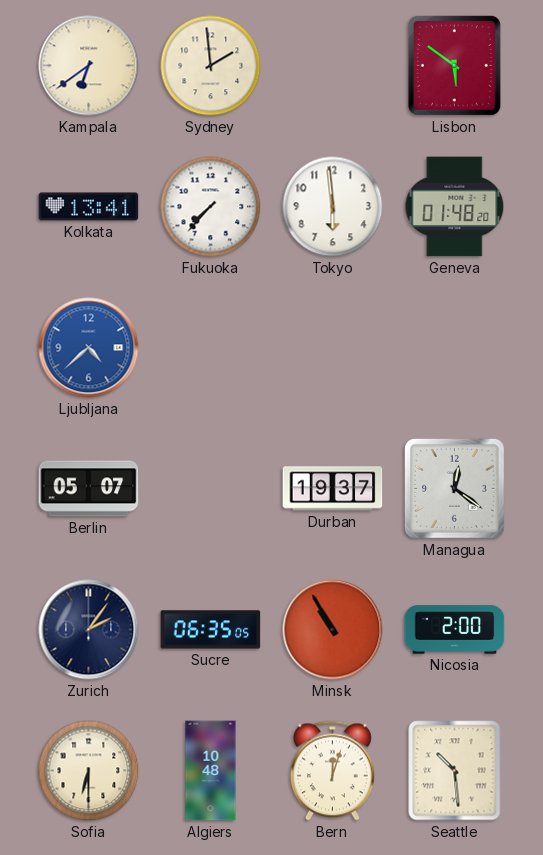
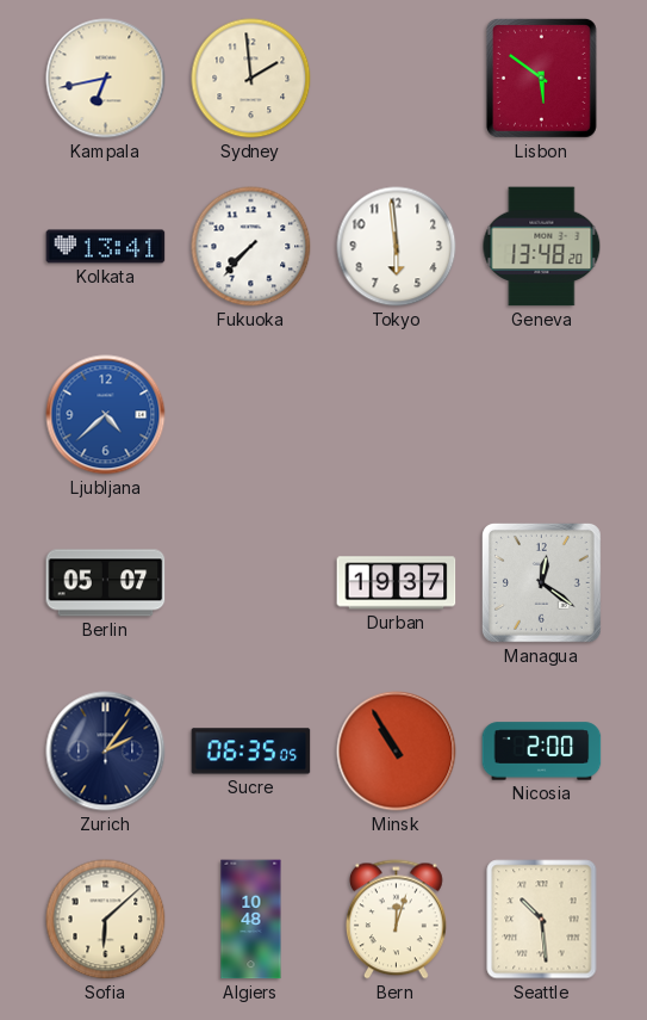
Kampala: 6:39 -> 6:43
Geneva: 01:48 -> 13:48
Sofia: 6:30 -> 6:08
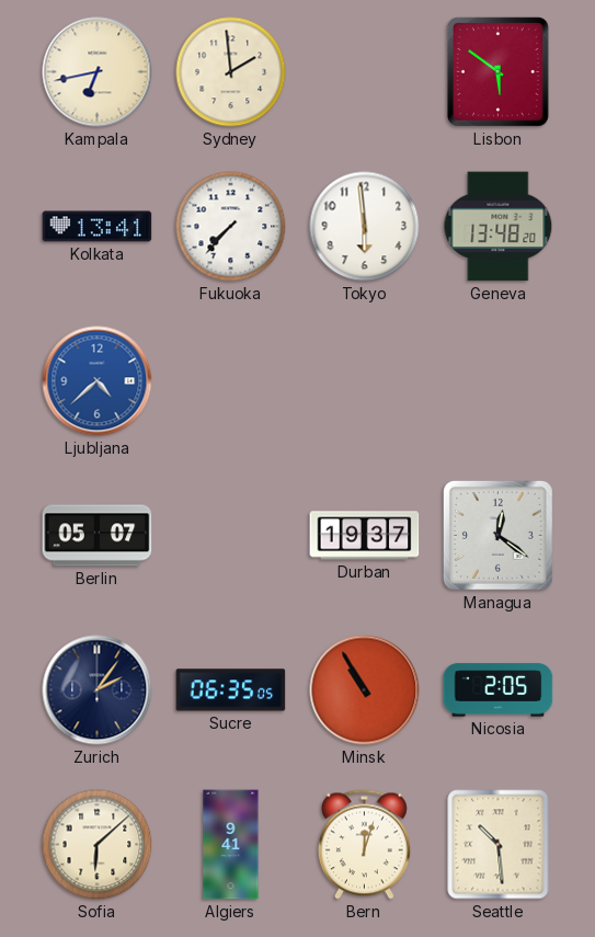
Nicosia: 2:00 -> 2:05
Algiers: 10:48 -> 9:41
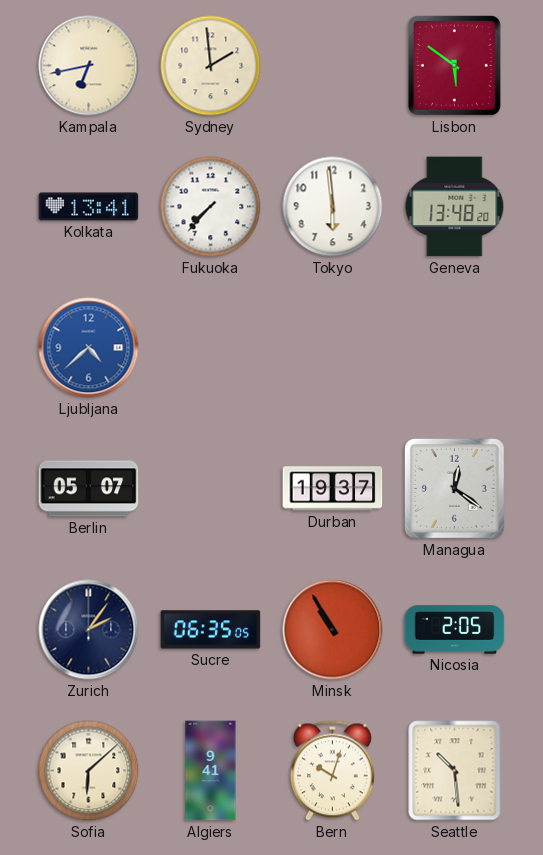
Bern: 12:03 -> 10:03
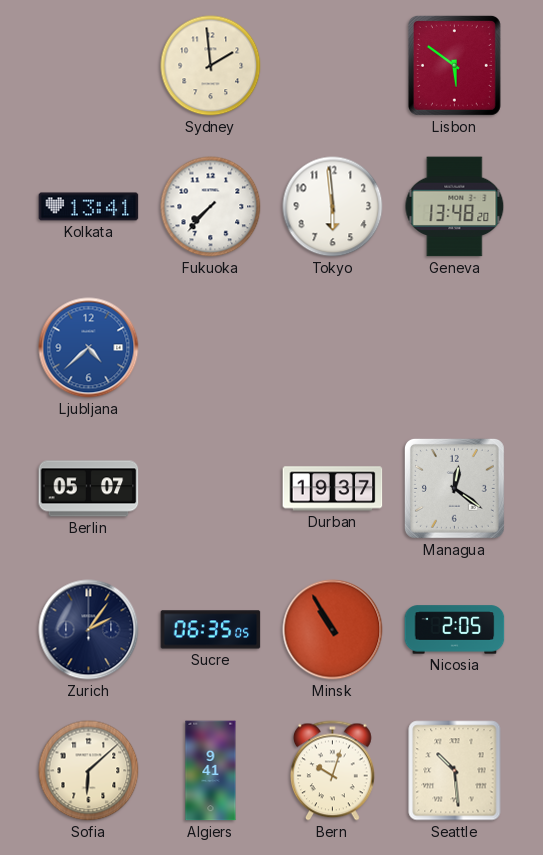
Kampala: 6:43 -> none
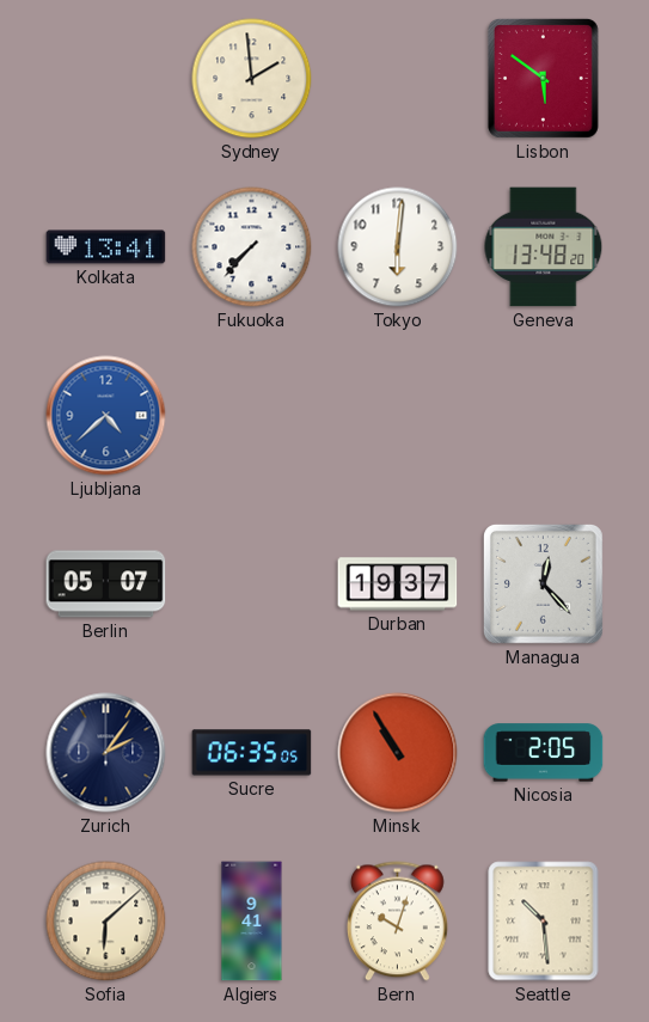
Tokyo: 5:59 -> 6:01
Managua: 12:21 -> 12:23
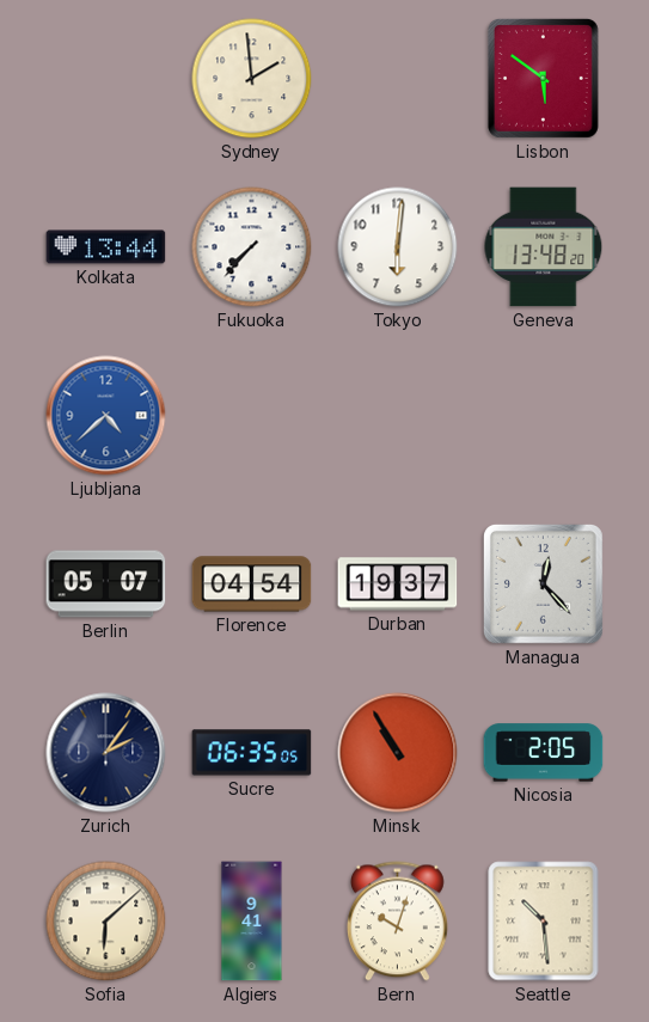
Kolkata: 13:41 -> 13:44
Florence: none -> 04:54
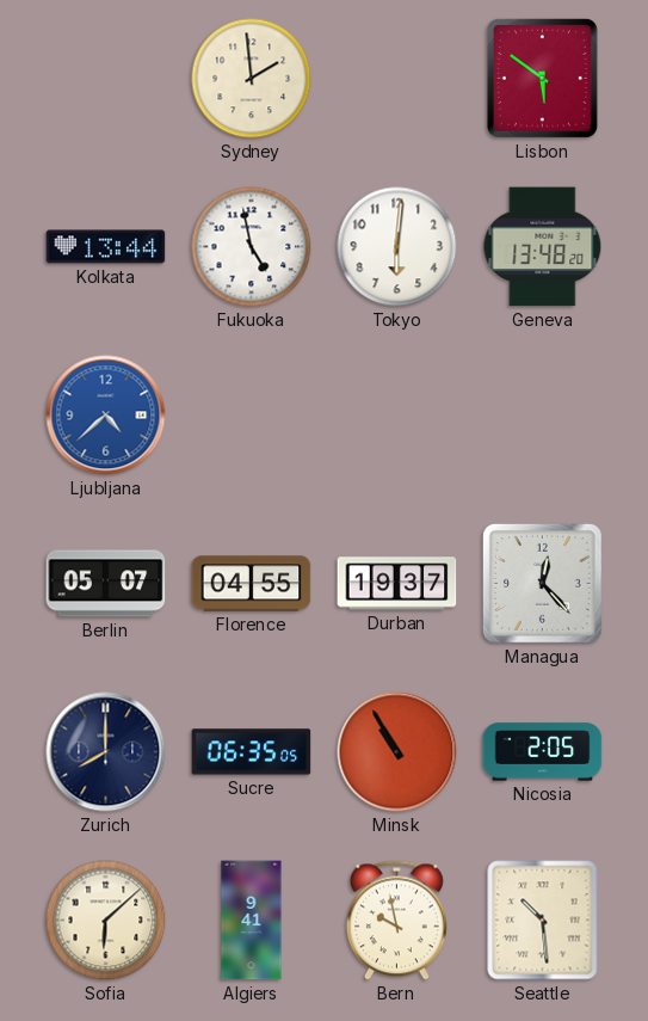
Fukuoka: 7:37 -> 4:58
Florence: 04:54 -> 04:55
Zurich: 2:06 -> 8:00
Bern: 10:03 -> 9:58
